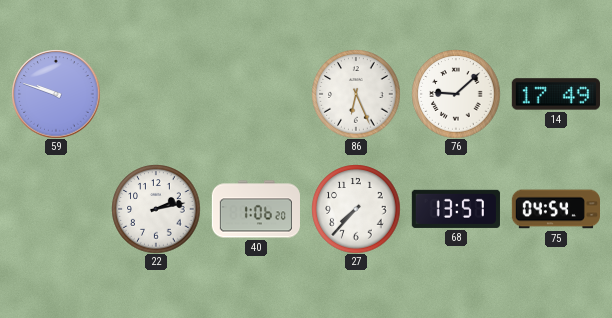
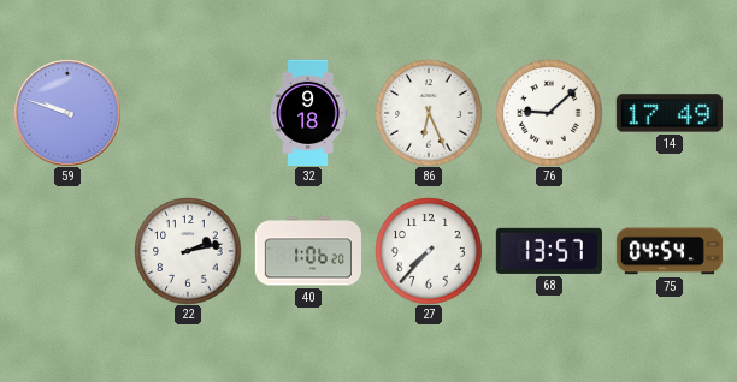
32: none -> 9:18
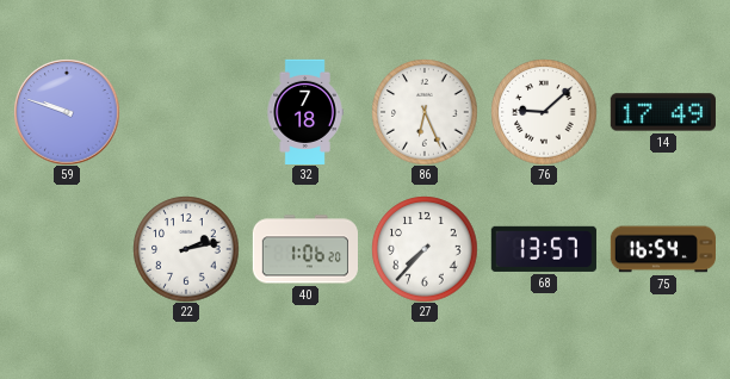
32: 9:18 -> 7:18
75: 04:54 -> 16:54
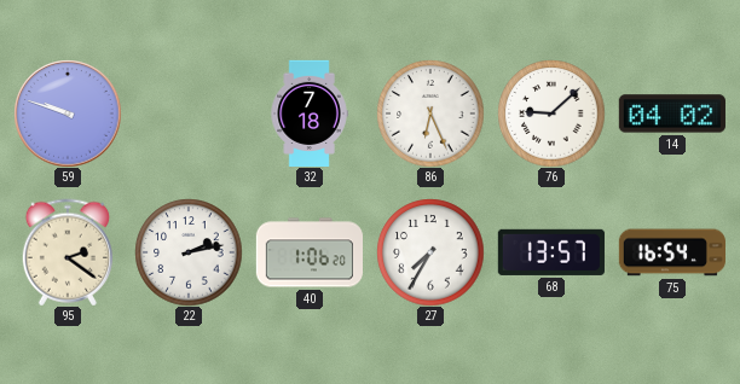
14: 17:49 -> 04:02
95: none -> 2:21
27: 7:37 -> 7:35
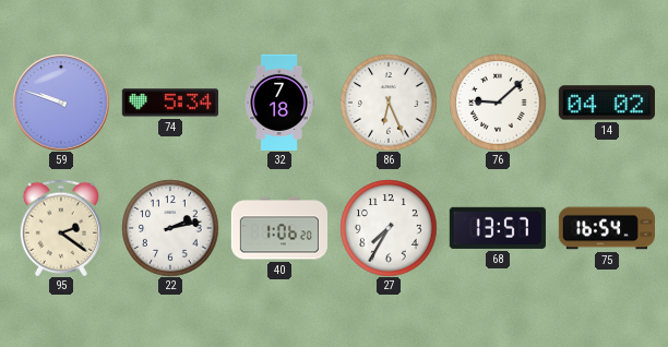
74: none -> 5:34
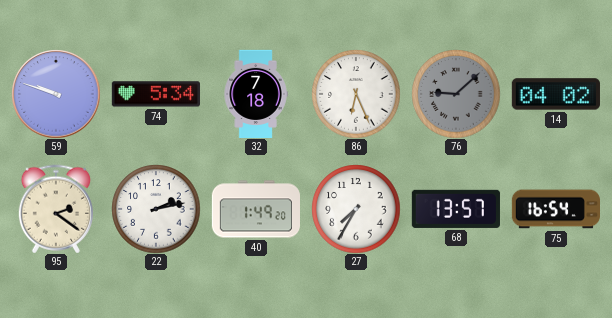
76 dial: white -> grey
40: 1:06 -> 1:49
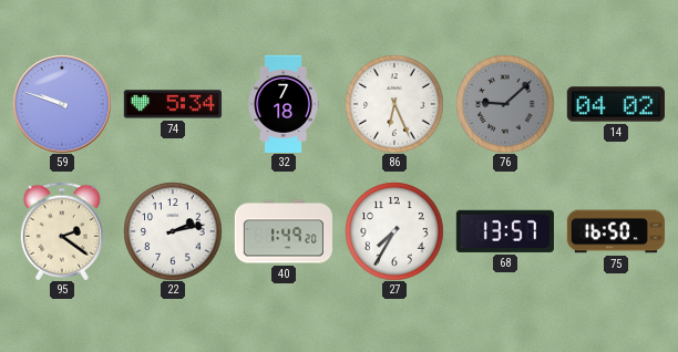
75: 16:54 -> 16:50
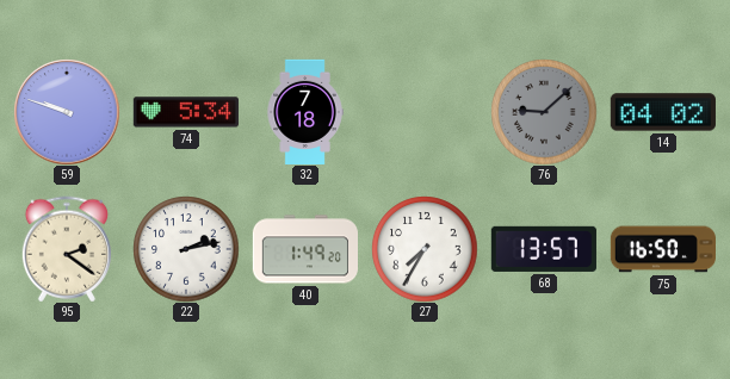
86: 6:26 -> none
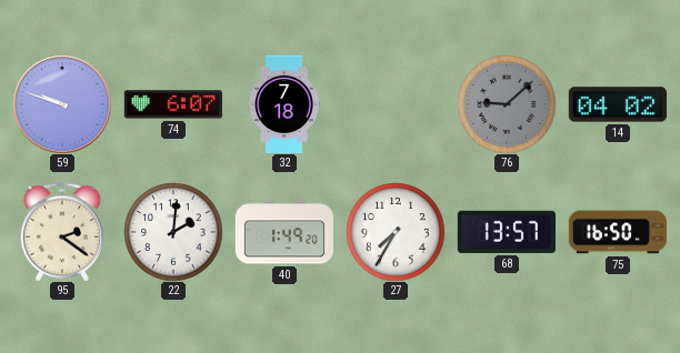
74: 5:34 -> 6:07
22: 2:13 -> 2:01
